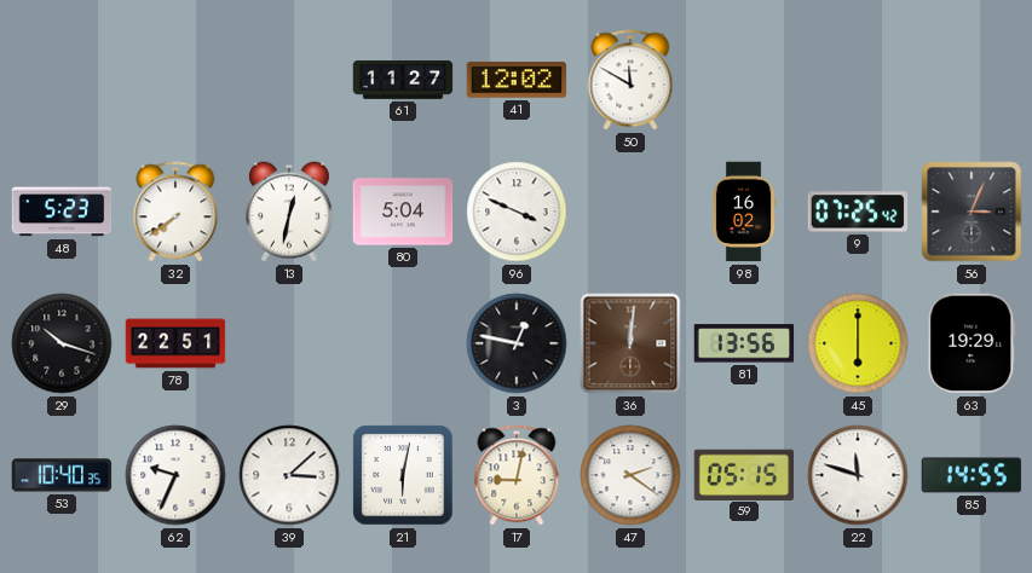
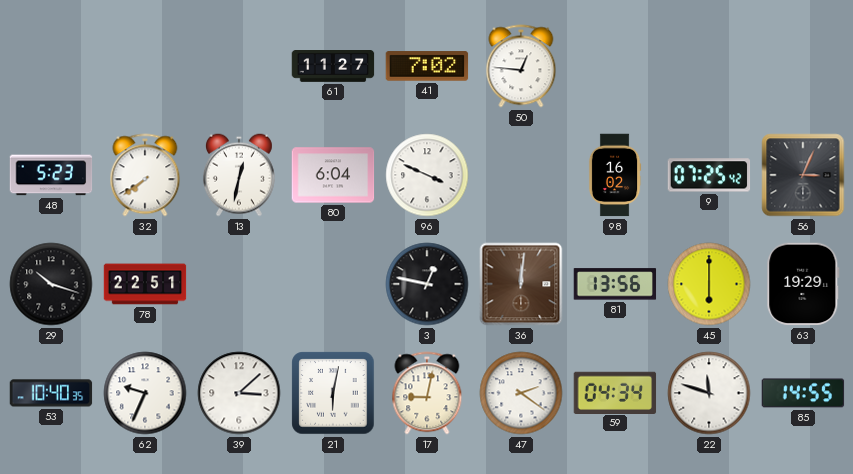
41: 12:02 -> 7:02
50: 11:50 -> 12:46
80: 5:04 -> 6:04
59: 05:15 -> 04:34
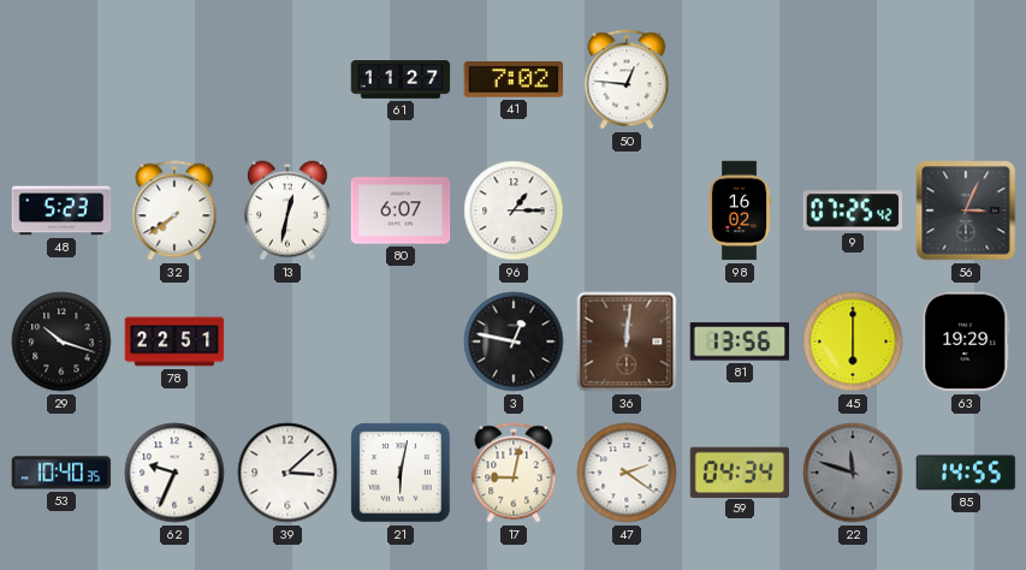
80: 6:04 -> 6:07
96: 3:49 -> 1:15
22 dial: white -> grey
